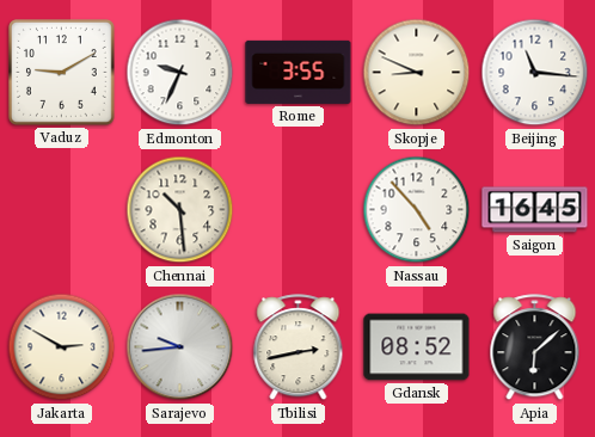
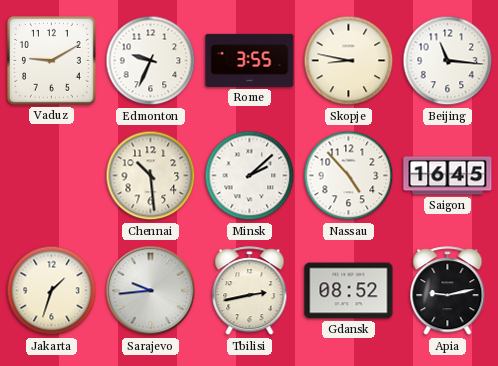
Skopje: 8:49 -> 8:47
Minsk: none -> 2:08
Jakarta: 2:50 -> 1:33
Apia: 6:08 -> 9:13
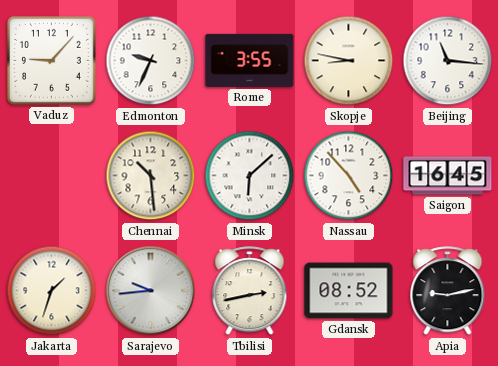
Vaduz: 9:10 -> 9:07
Minsk: 2:08 -> 6:08
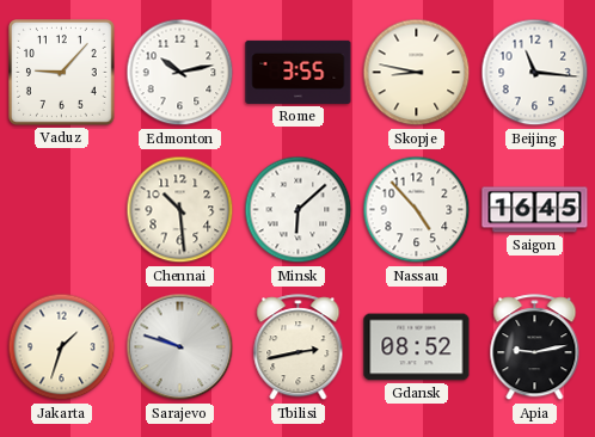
Edmonton: 9:34 -> 10:13
Sarajevo: 9:44 -> 9:48
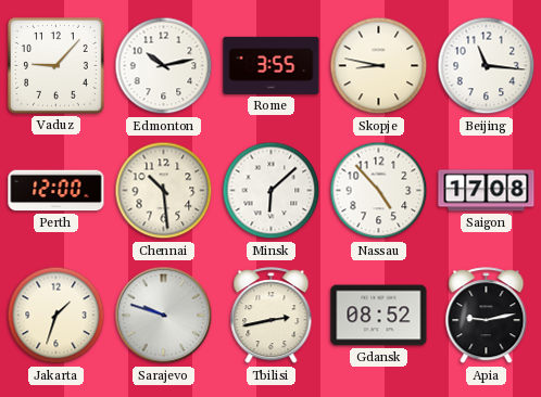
Perth: none -> 12:00
Saigon: 16:45 -> 17:08
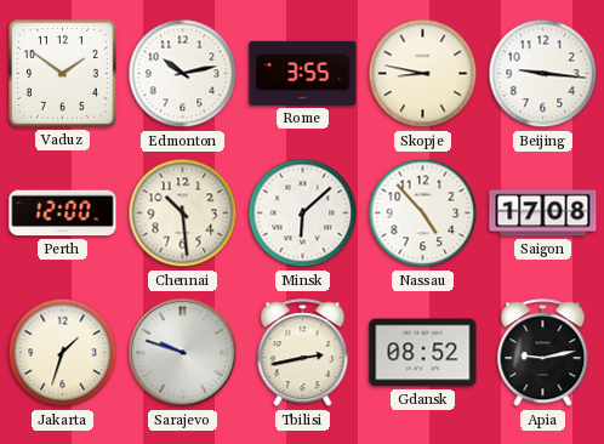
Vaduz: 9:07 -> 1:51
Beijing: 11:16 -> 9:16
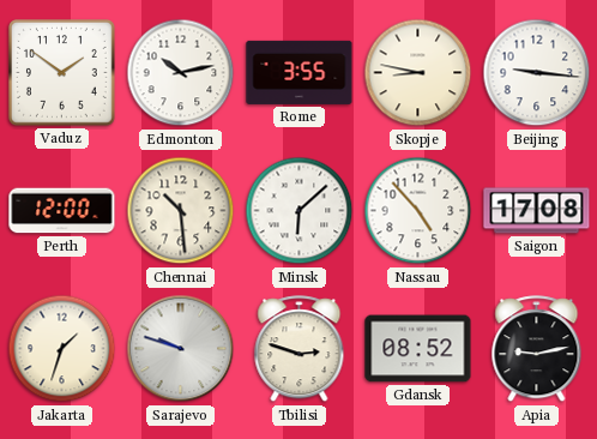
Tbilisi: 2:43 -> 2:48
